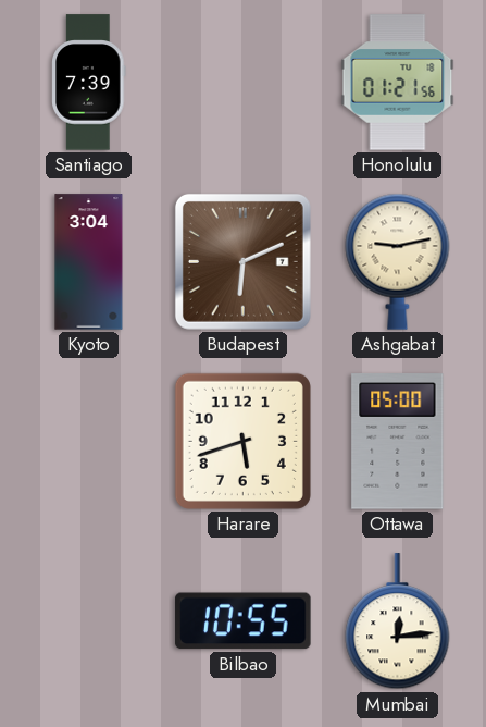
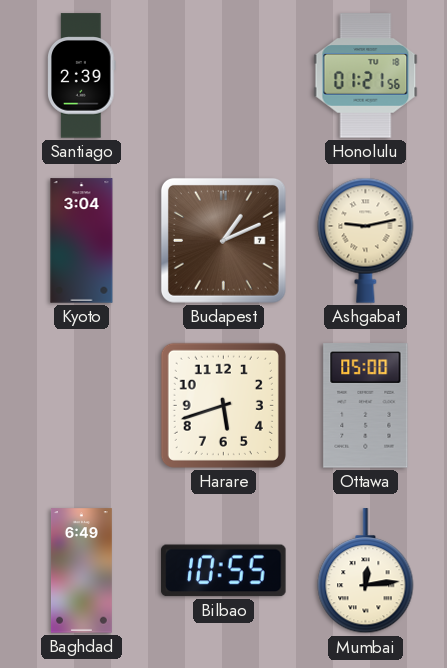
Santiago: 7:39 -> 2:39
Budapest: 6:11 -> 1:11
Baghdad: none -> 6:49
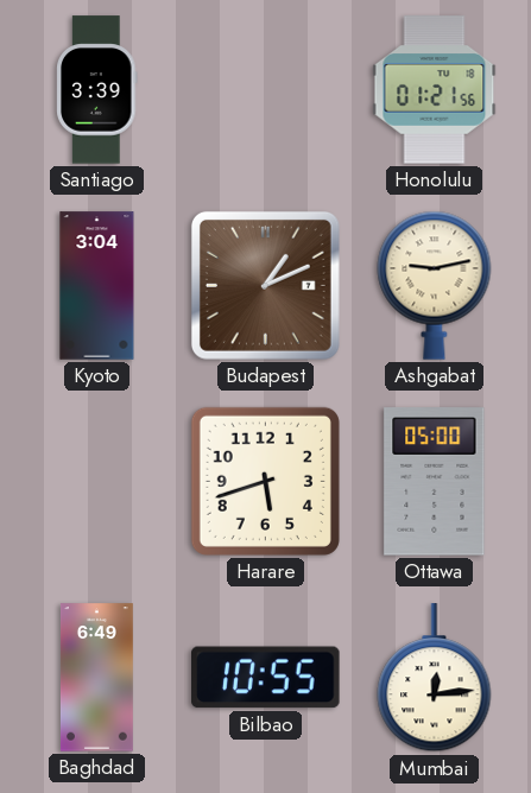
Santiago: 2:39 -> 3:39
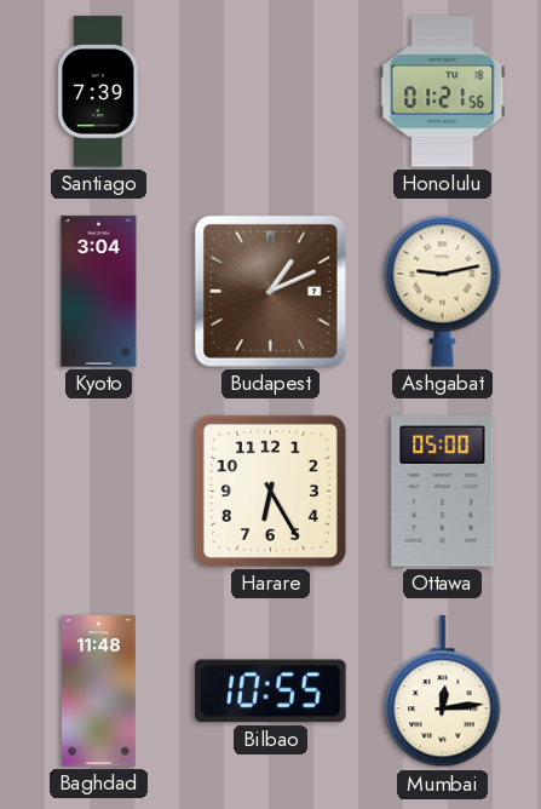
Santiago: 3:39 -> 7:39
Harare: 5:42 -> 6:25
Baghdad: 6:49 -> 11:48
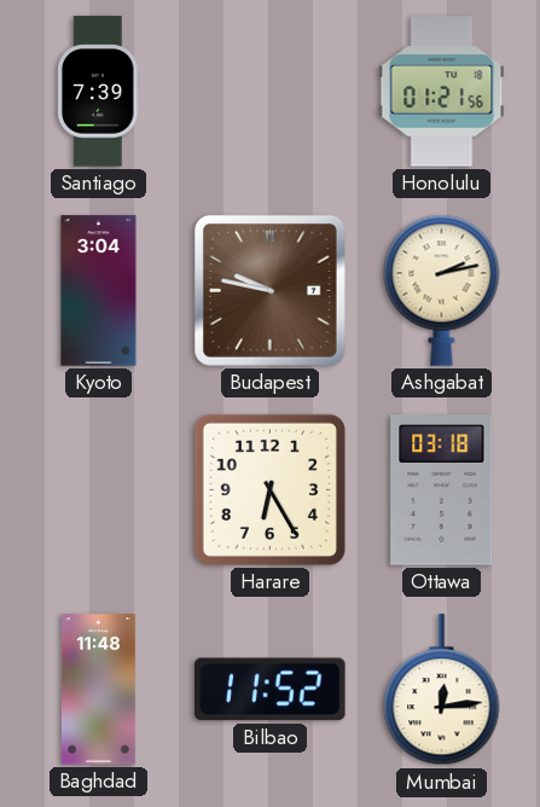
Budapest: 1:11 -> 9:47
Ashgabat: 9:13 -> 2:13
Ottawa: 05:00 -> 03:18
Bilbao: 10:55 -> 11:52
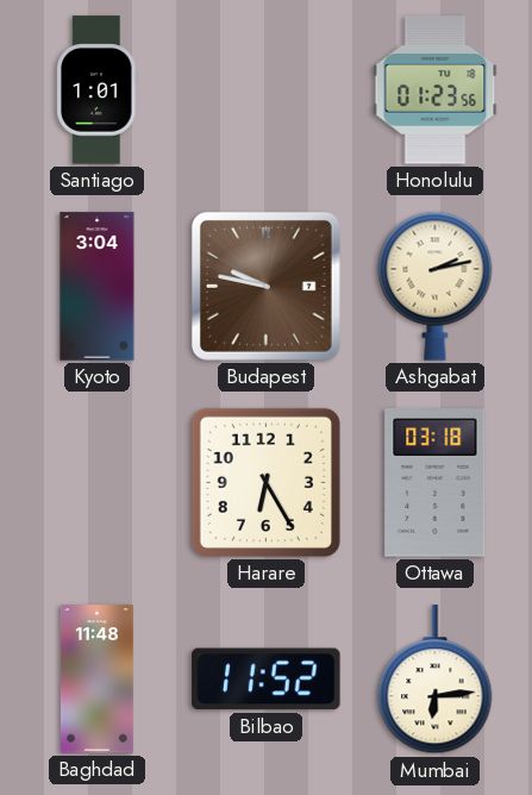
Santiago: 7:39 -> 1:01
Honolulu: 01:21 -> 01:23
Mumbai: 12:14 -> 6:14
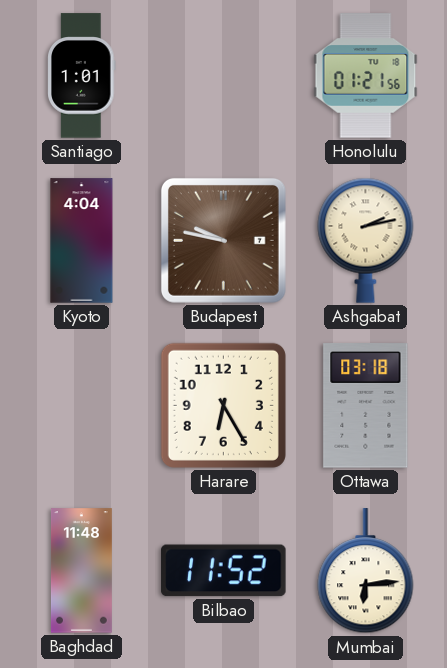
Honolulu: 01:23 -> 01:21
Kyoto: 3:04 -> 4:04
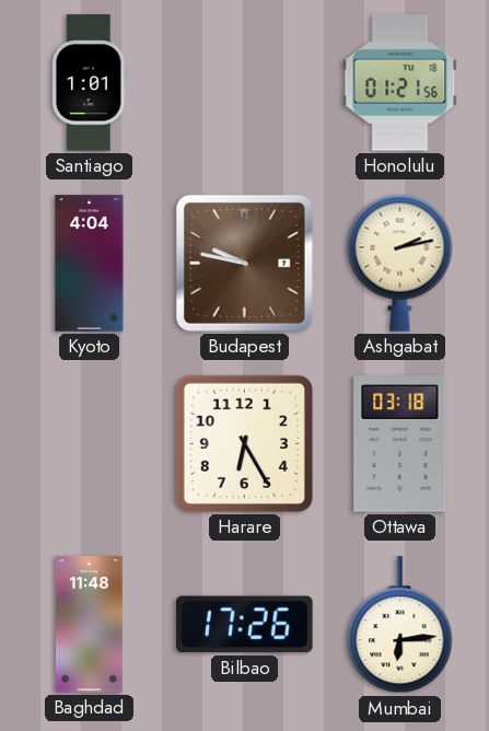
Bilbao: 11:52 -> 17:26
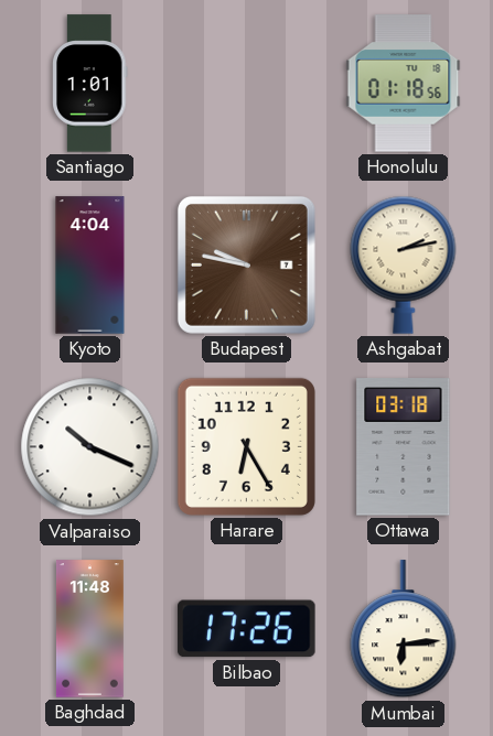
Honolulu: 01:21 -> 01:18
Valparaiso: none -> 10:19
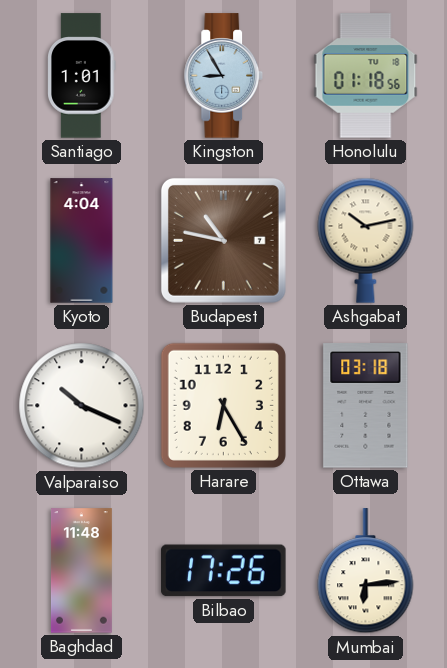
Kingston: none -> 8:55
Budapest: 9:47 -> 10:47
Ashgabat: 2:13 -> 10:13
